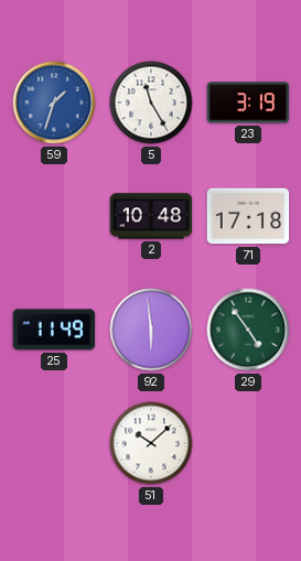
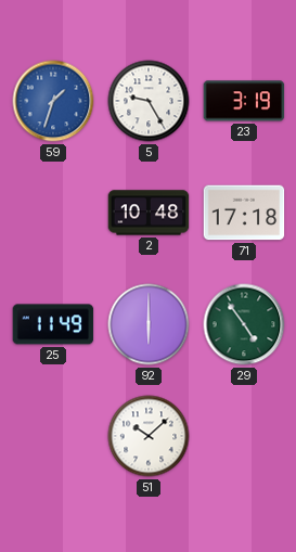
5: 11:25 -> 9:25
92: 5:59 -> 6:00
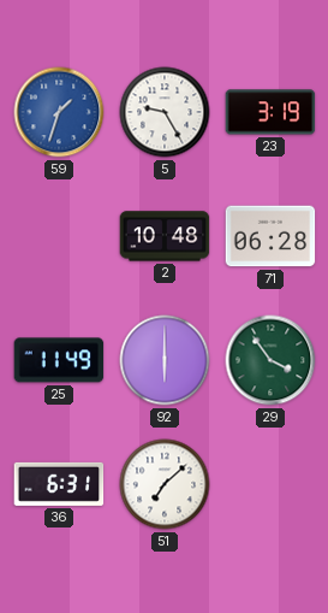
71: 17:18 -> 06:28
29: 4:54 -> 3:54
36: none -> 6:31
51: 10:08 -> 7:08
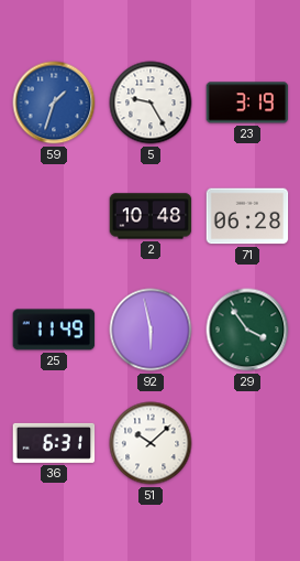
92: 6:00 -> 5:58
51: 7:08 -> 10:08
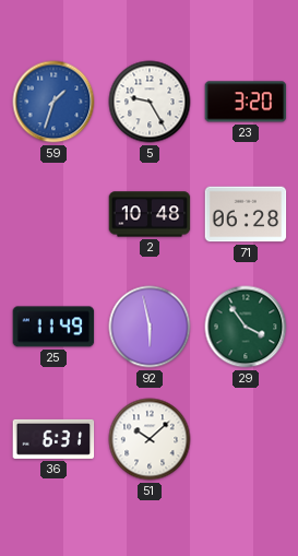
23: 3:19 -> 3:20
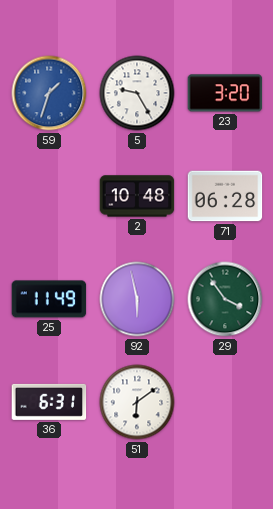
51: 10:08 -> 6:09
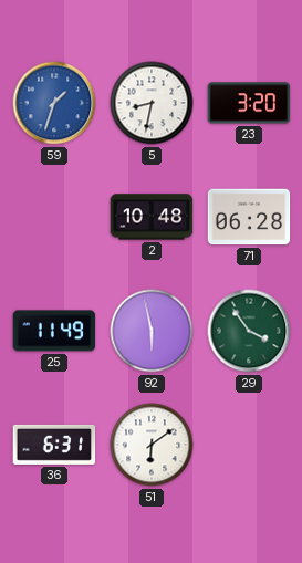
5: 9:25 -> 8:32
